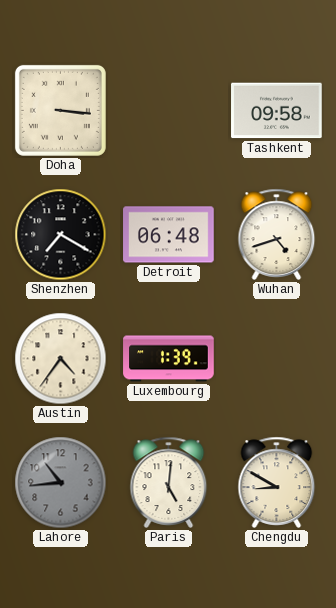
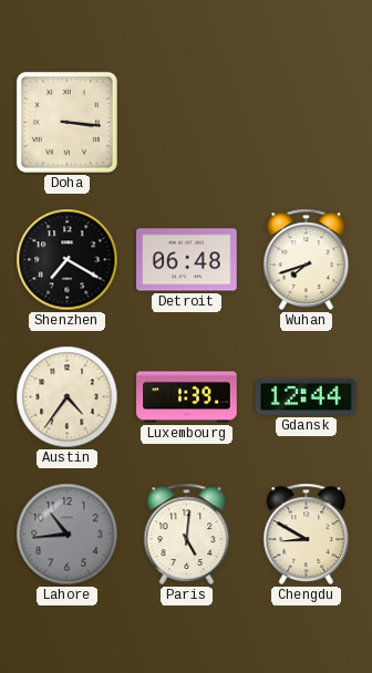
Tashkent: 09:58 -> none
Wuhan: 4:42 -> 7:42
Gdansk: none -> 12:44
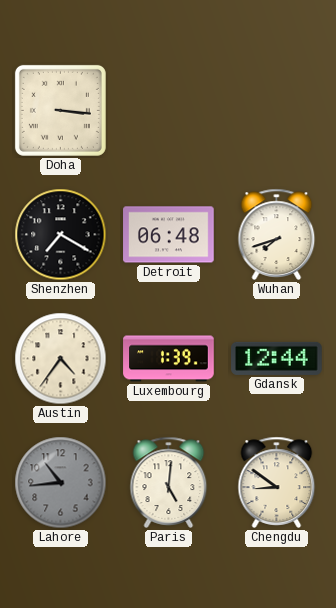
Chengdu: 8:50 -> 8:51
